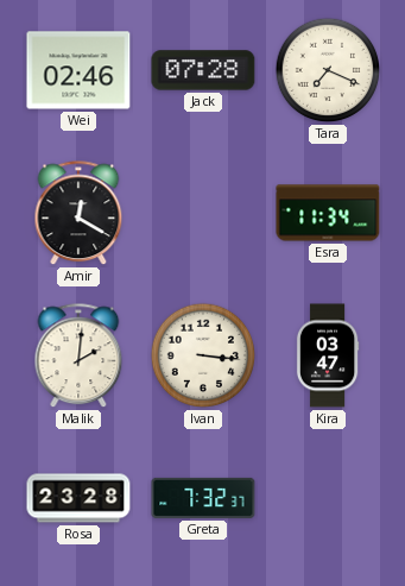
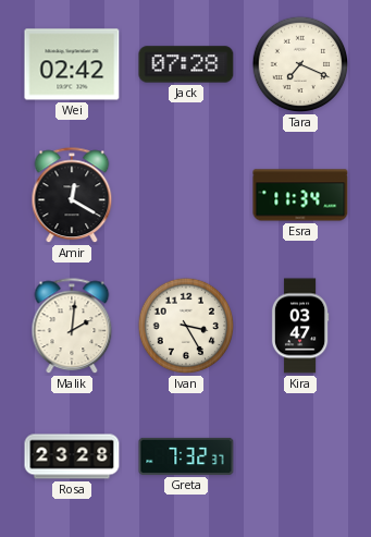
Wei: 02:46 -> 02:42
Ivan: 3:16 -> 3:25
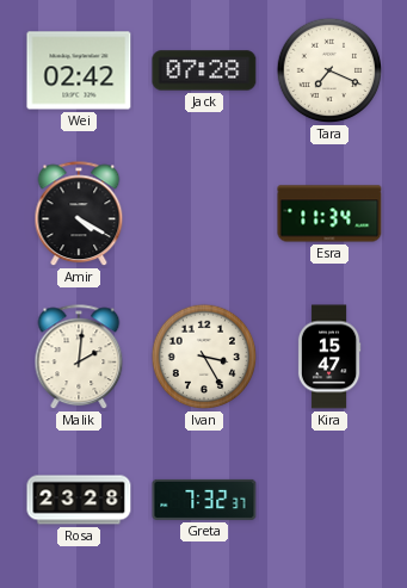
Amir: 12:20 -> 4:20
Kira: 03:47 -> 15:47
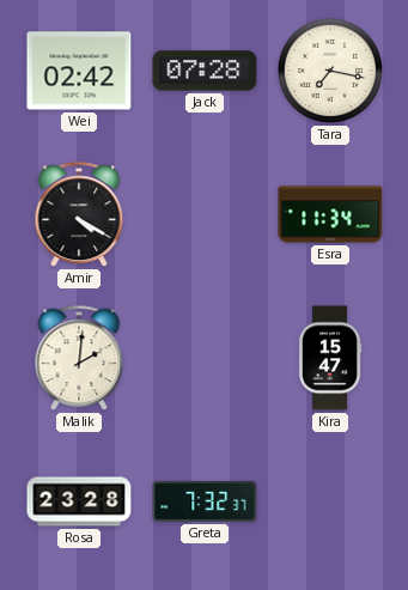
Tara: 7:19 -> 7:17
Ivan: 3:25 -> none
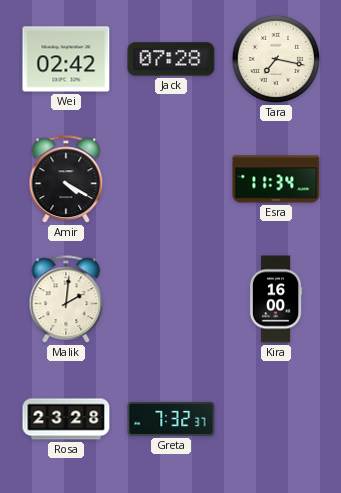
Kira: 15:47 -> 16:00
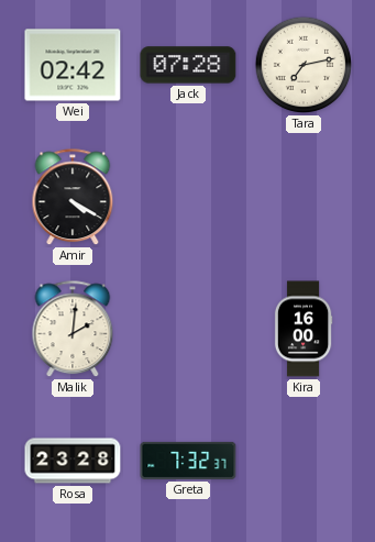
Tara: 7:17 -> 7:13
Esra: 11:34 -> none
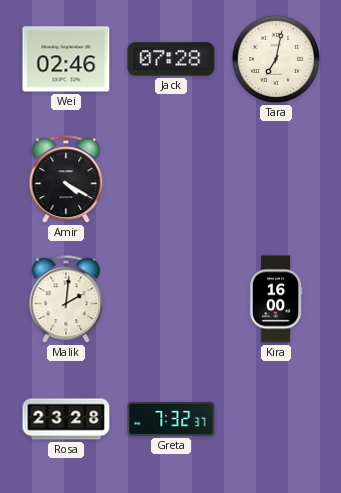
Wei: 02:42 -> 02:46
Tara: 7:13 -> 7:02
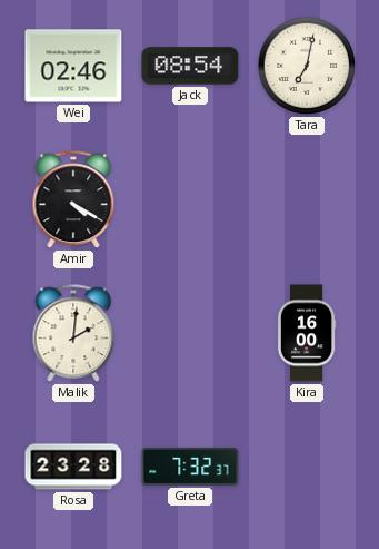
Jack: 07:28 -> 08:54
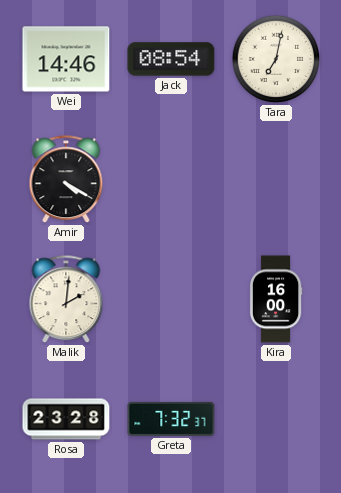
Wei: 02:46 -> 14:46
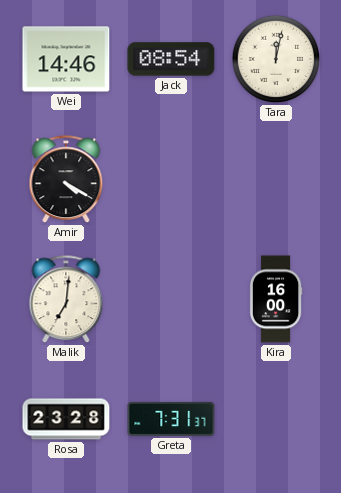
Tara: 7:02 -> 12:02
Malik: 2:01 -> 7:01
Greta: 7:32 -> 7:31
